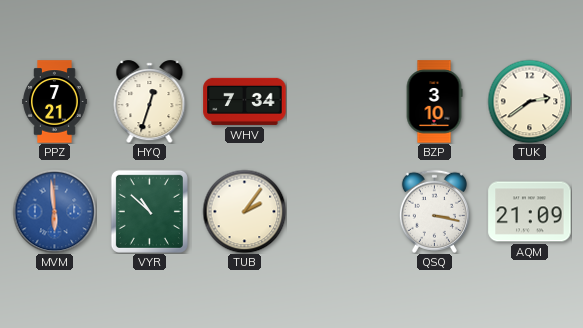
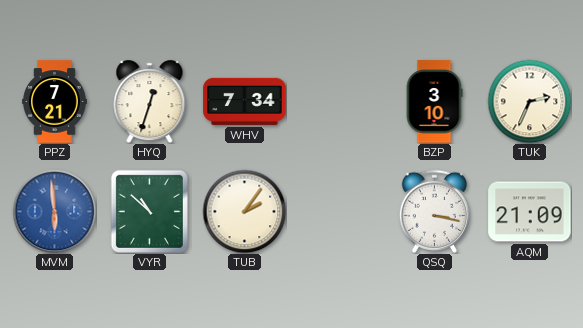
TUK: 2:39 -> 2:34
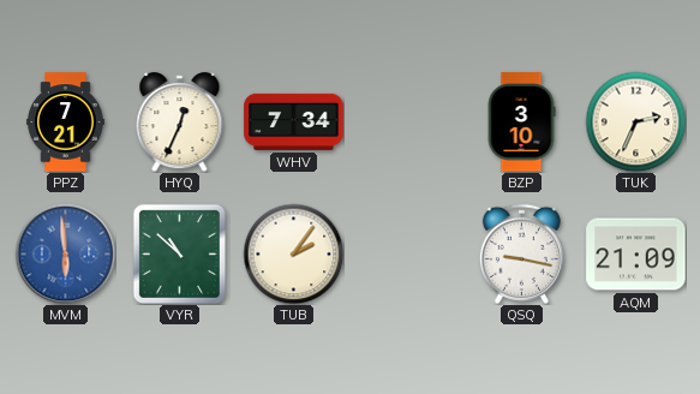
HYQ: 12:33 -> 12:34
QSQ: 3:17 -> 9:17
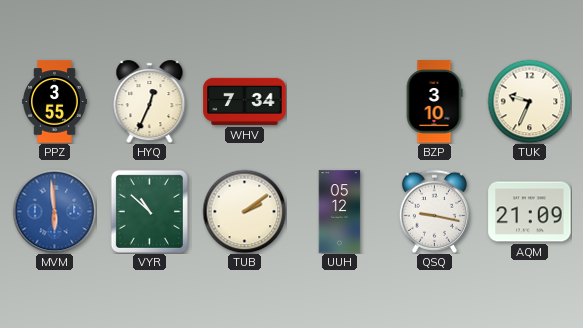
PPZ: 7:21 -> 3:55
TUK: 2:34 -> 9:34
TUB: 2:06 -> 2:09
UUH: none -> 05:12
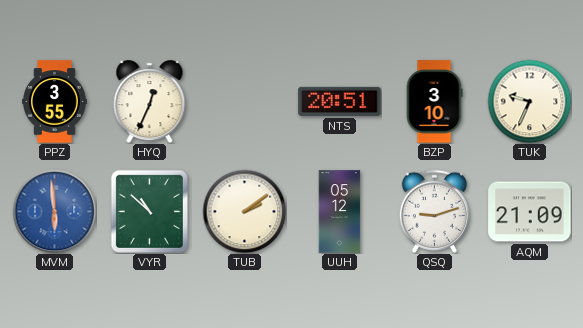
WHV: 7:34 -> none
NTS: none -> 20:51
QSQ: 9:17 -> 9:12
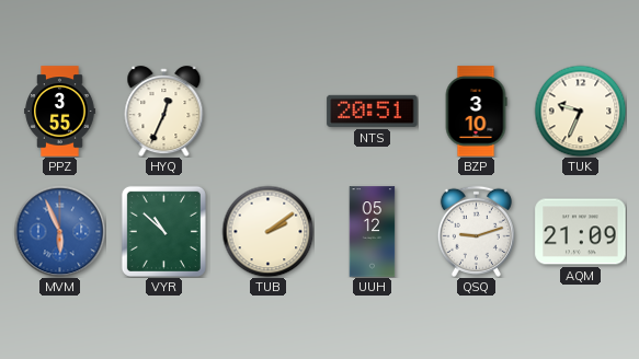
MVM: 5:59 -> 5:56
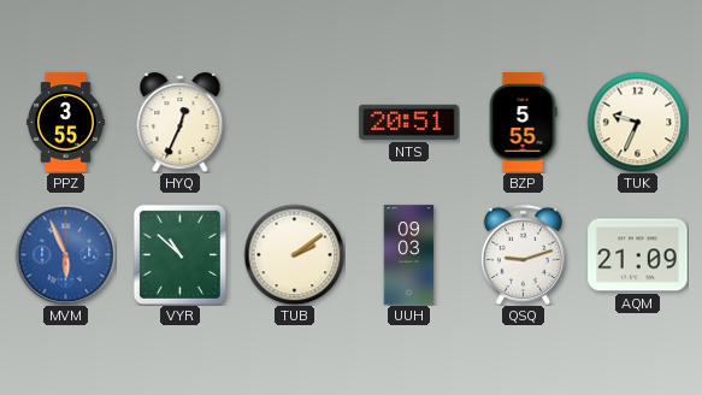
BZP: 3:10 -> 5:55
UUH: 05:12 -> 09:03
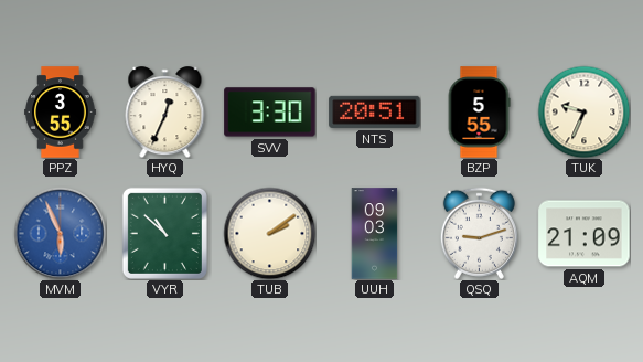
SVV: none -> 3:30
